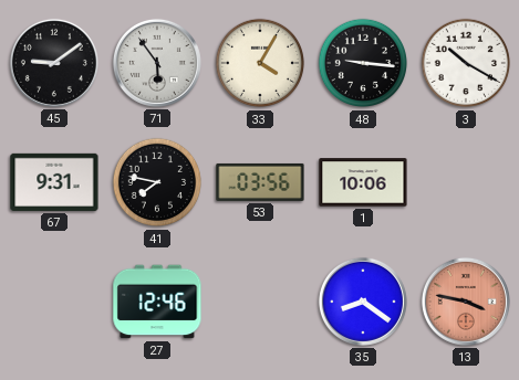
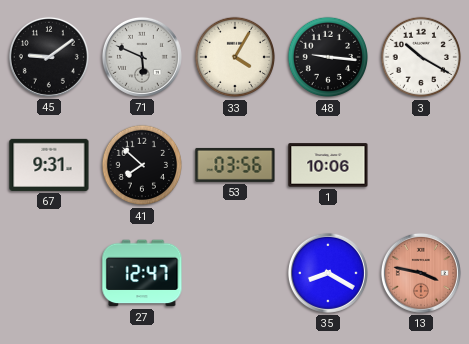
71: 5:54 -> 5:49
41: 7:47 -> 7:52
27: 12:46 -> 12:47
35: 8:21 -> 8:20
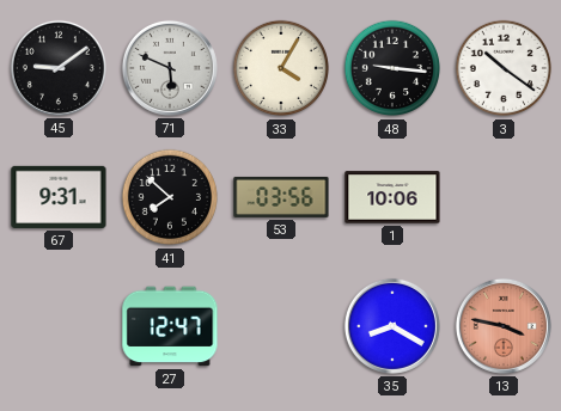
3: 10:20 -> 10:21
